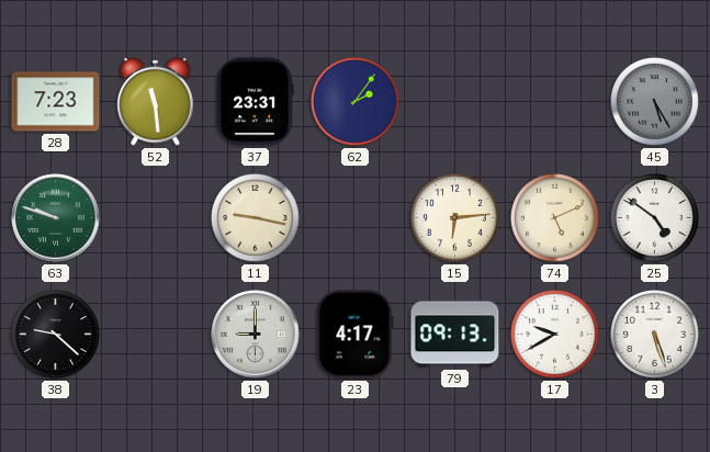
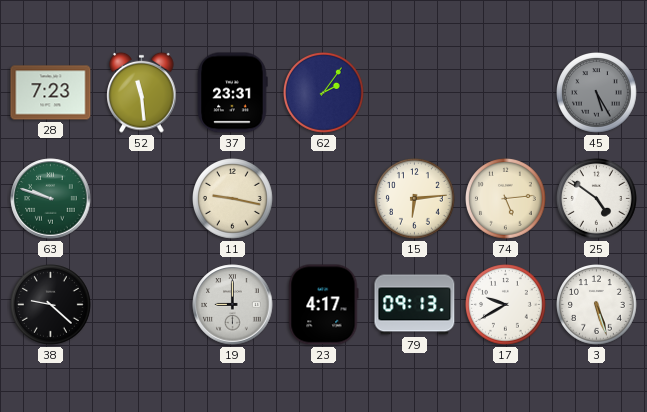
74: 5:11 -> 5:14
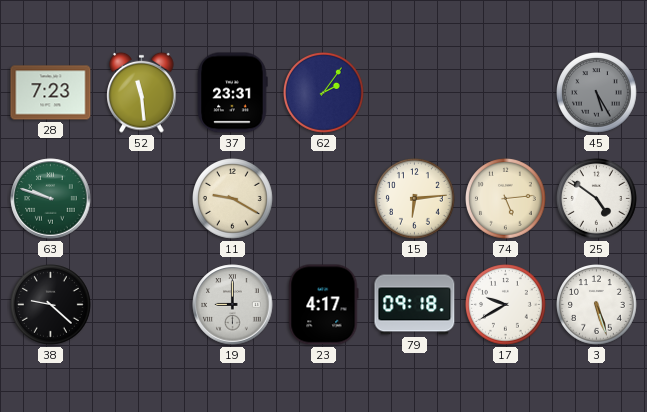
11: 9:17 -> 9:20
79: 09:13 -> 09:18
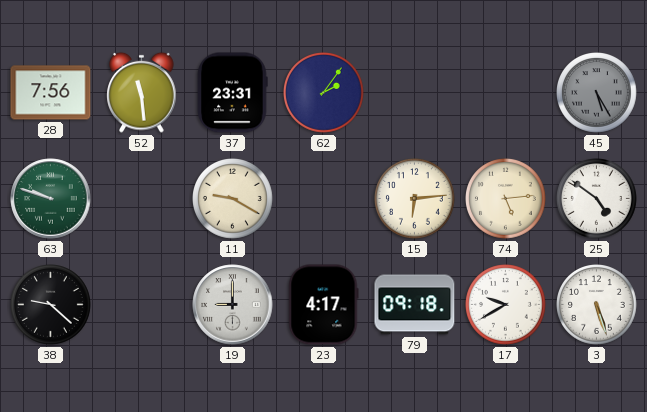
28: 7:23 -> 7:56
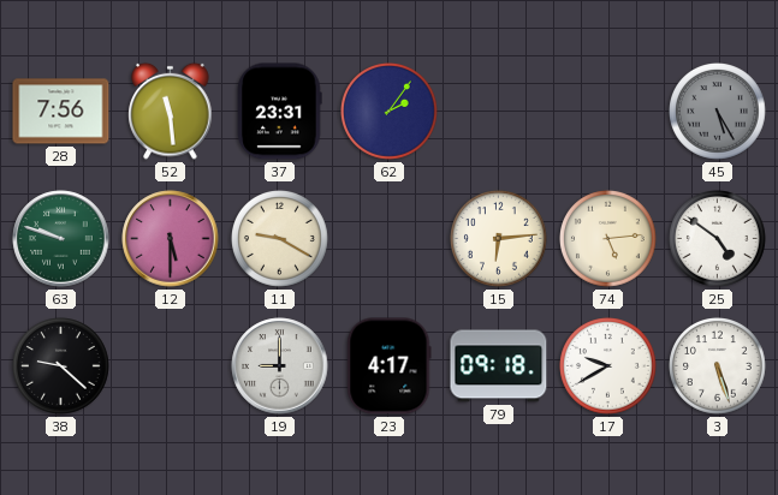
12: none -> 5:30
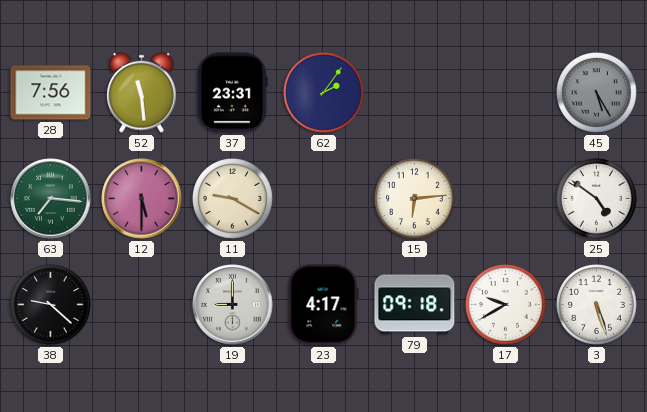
63: 9:48 -> 7:16
74: 5:14 -> none
